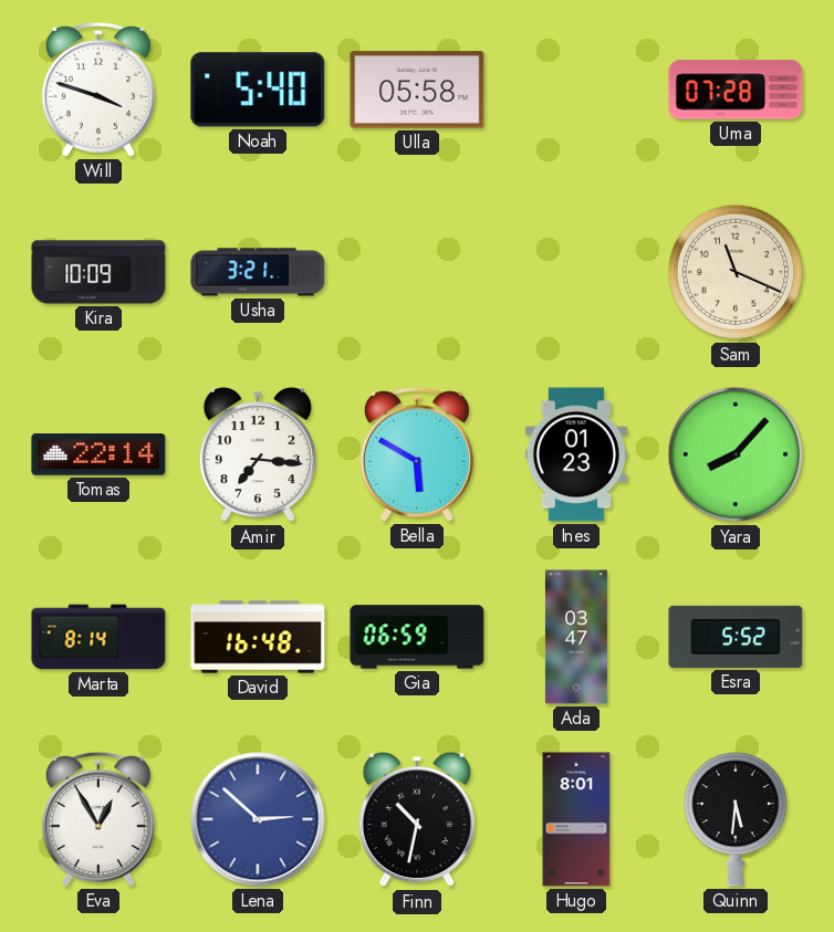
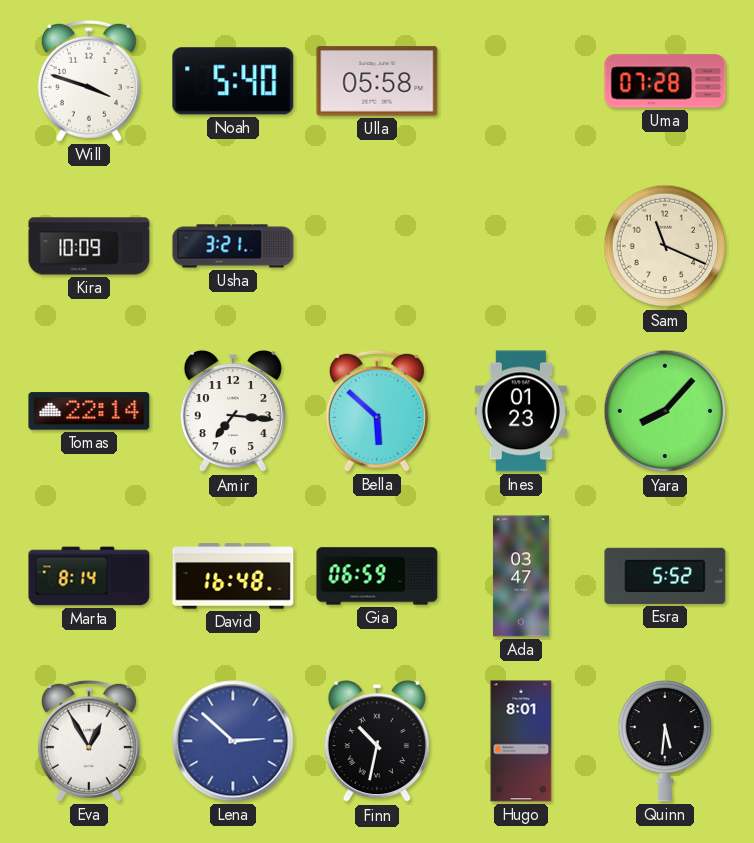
Bella: 5:50 -> 5:52
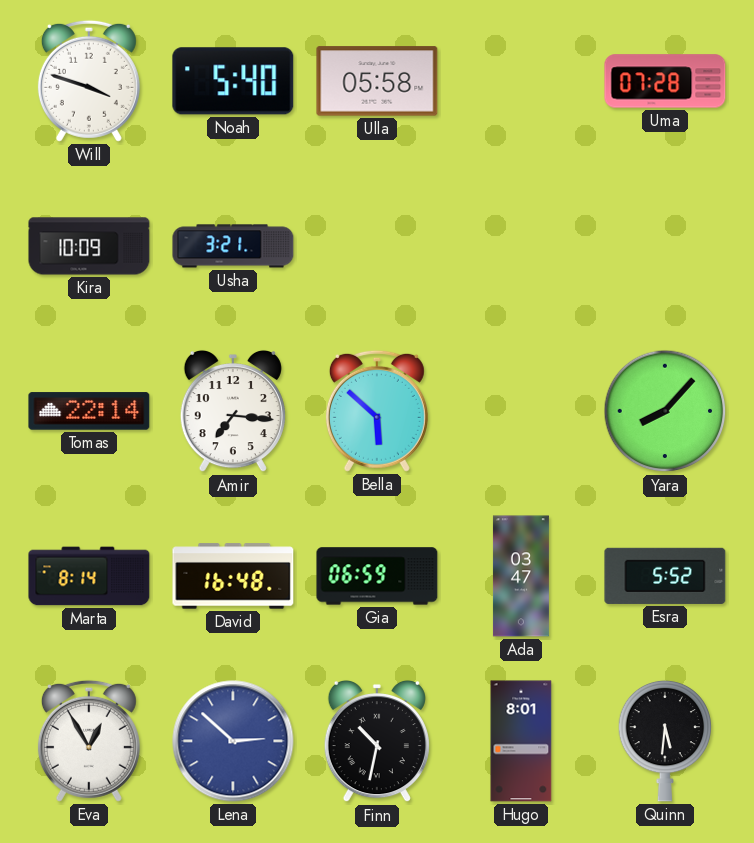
Sam: 11:19 -> none
Ines: 01:23 -> none
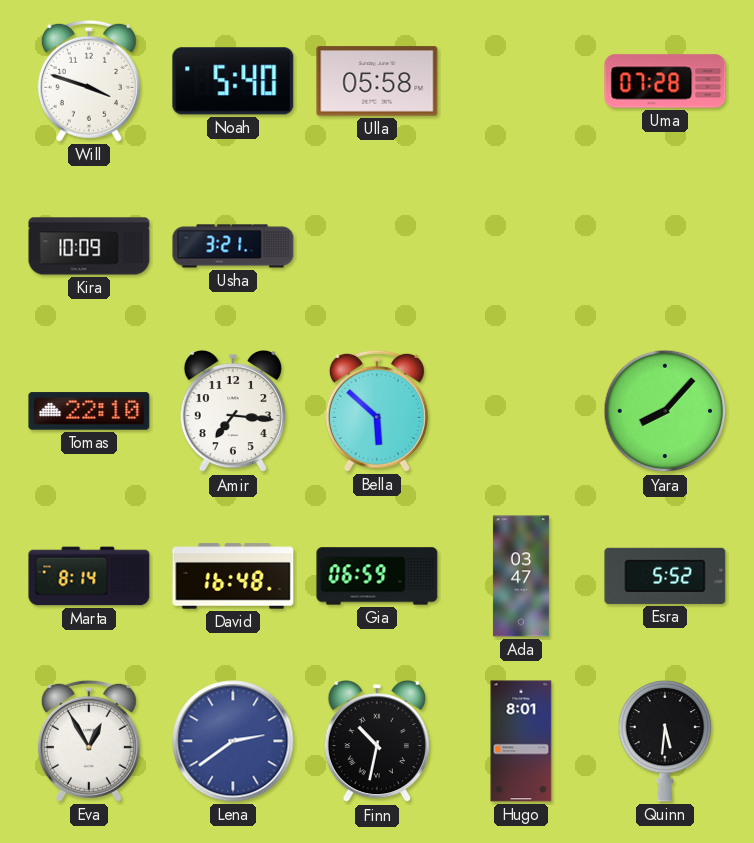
Tomas: 22:14 -> 22:10
Lena: 2:52 -> 2:39
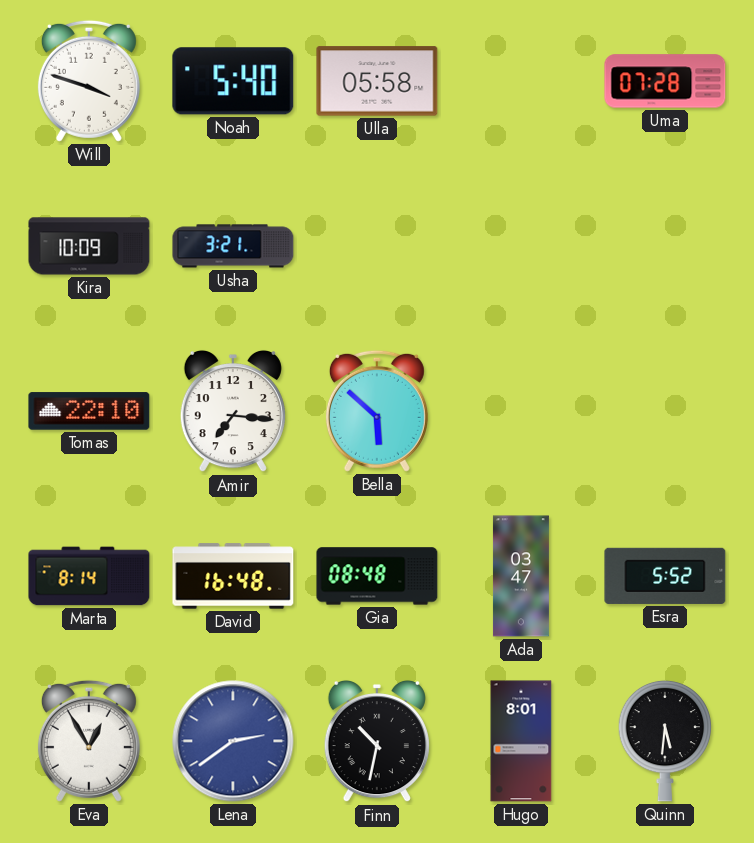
Yara: 8:07 -> none
Gia: 06:59 -> 08:48
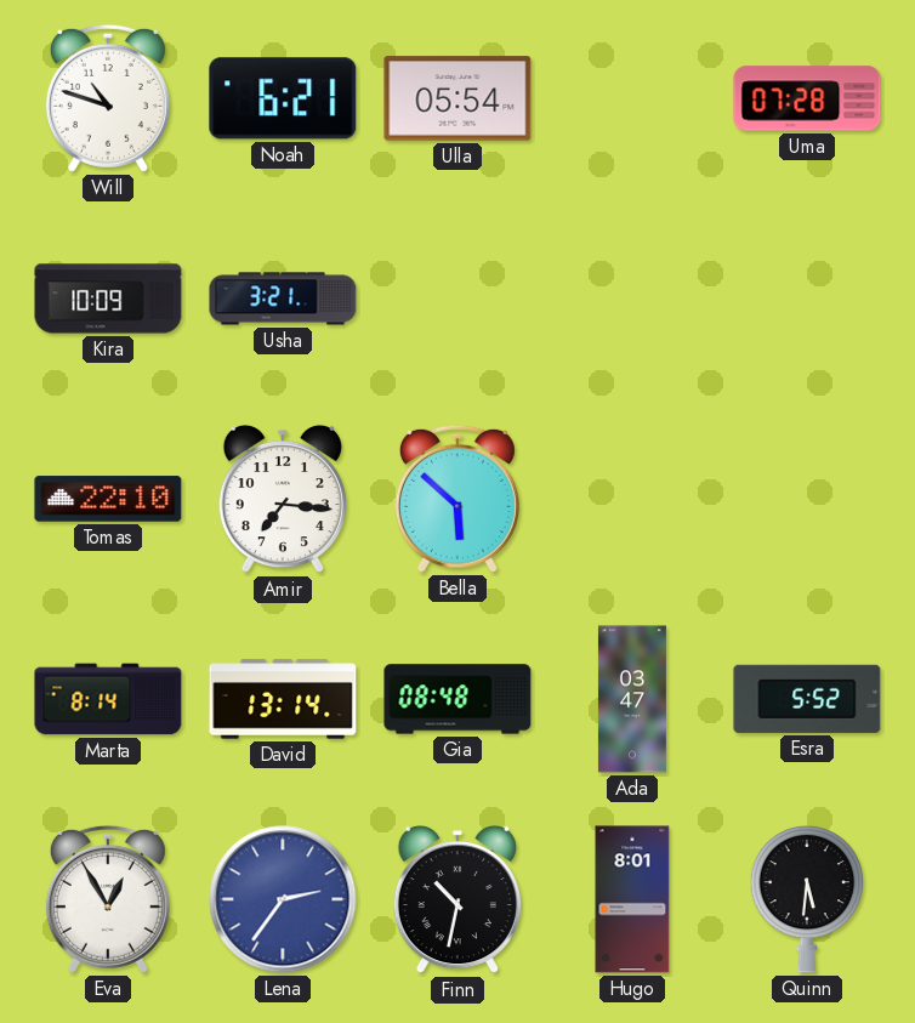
Will: 3:48 -> 10:48
Noah: 5:40 -> 6:21
Ulla: 05:58 -> 05:54
David: 16:48 -> 13:14
Lena: 2:39 -> 2:36
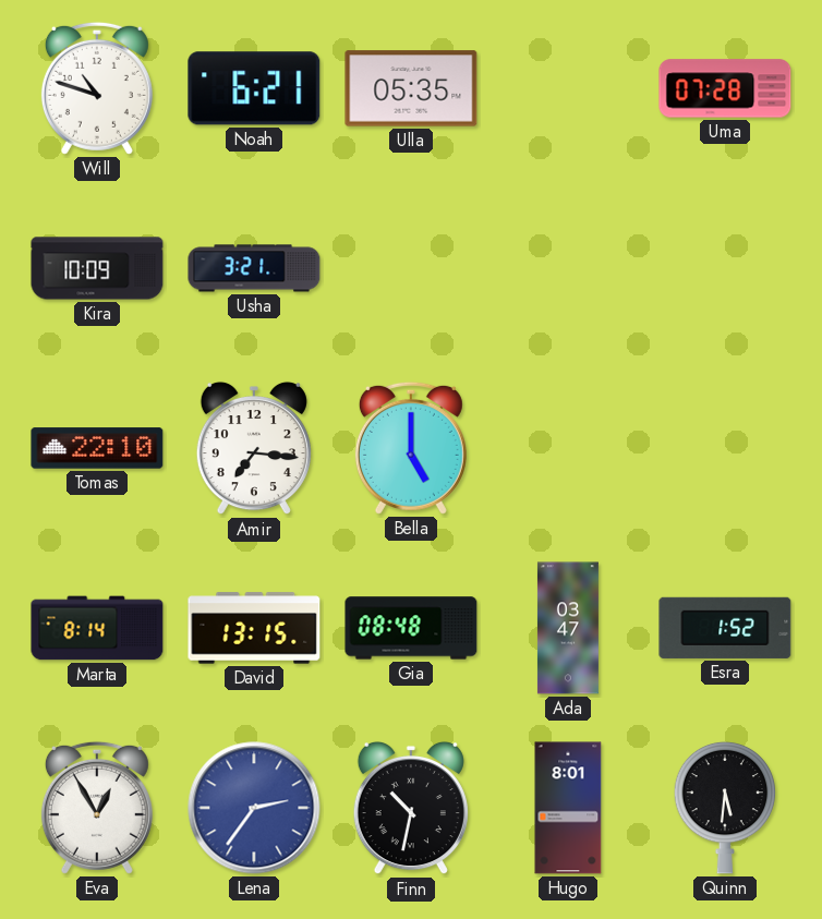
Ulla: 05:54 -> 05:35
Bella: 5:52 -> 5:00
David: 13:14 -> 13:15
Esra: 5:52 -> 1:52
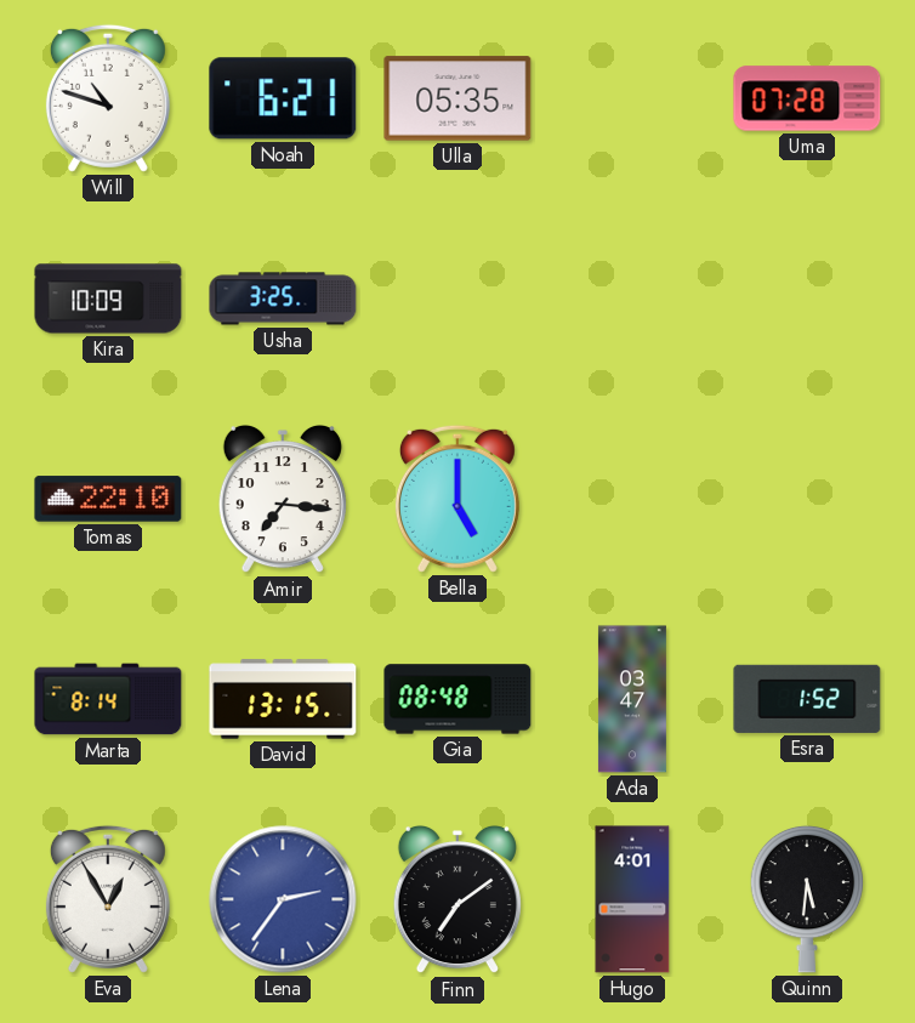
Usha: 3:21 -> 3:25
Finn: 10:32 -> 7:09
Hugo: 8:01 -> 4:01
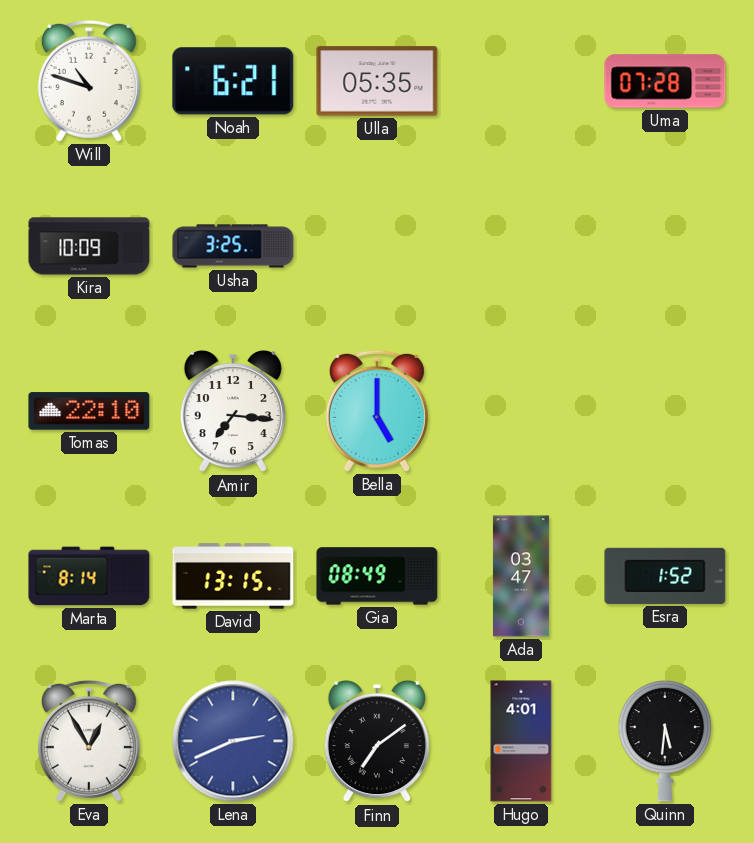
Gia: 08:48 -> 08:49
Lena: 2:36 -> 2:41
